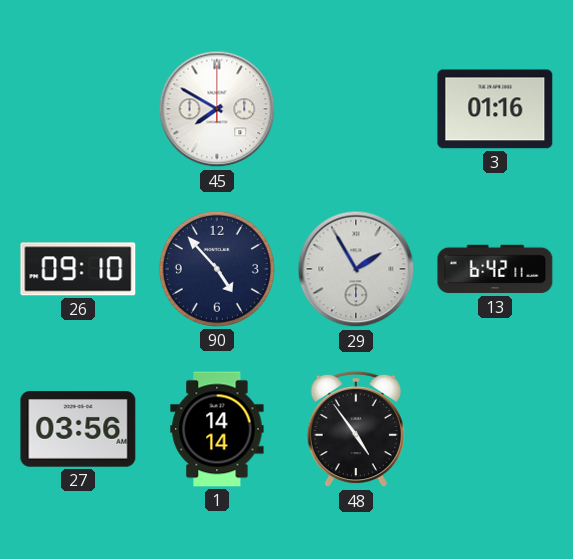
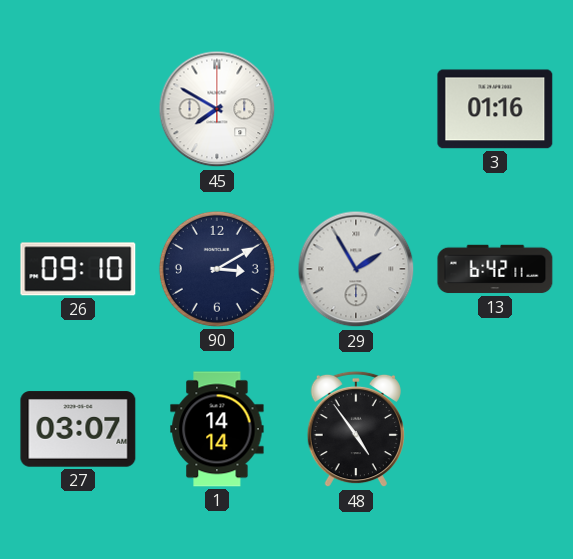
90: 4:53 -> 3:10
27: 03:56 -> 03:07
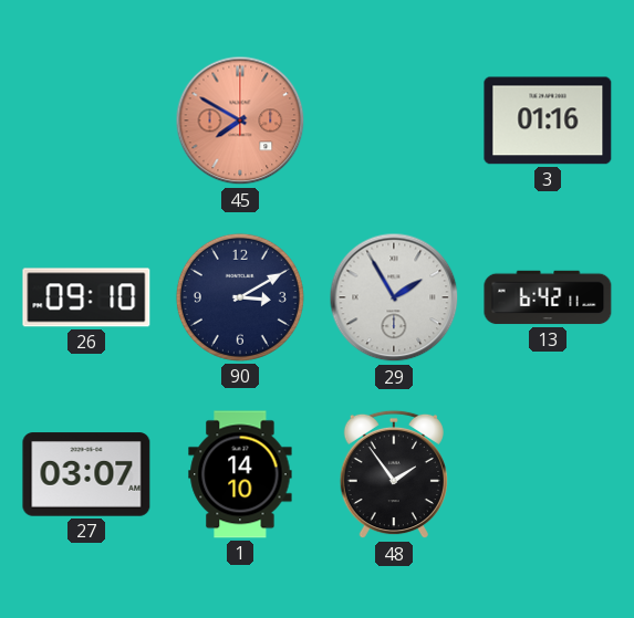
45 dial: white -> salmon
1: 14:14 -> 14:10
48: 4:54 -> 1:54
